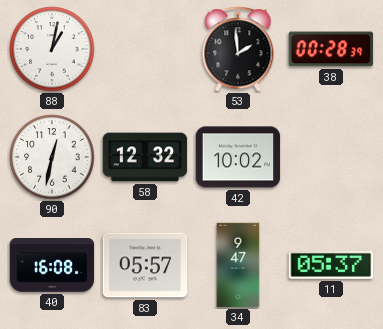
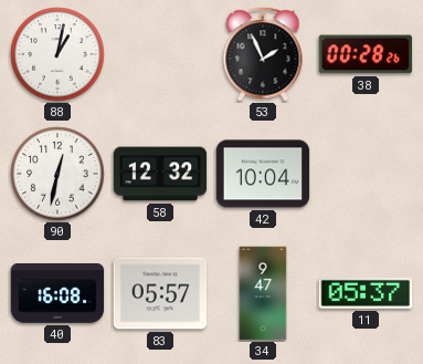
53: 1:59 -> 1:56
38: 00:28:39 -> 00:28:26
42: 10:02 -> 10:04
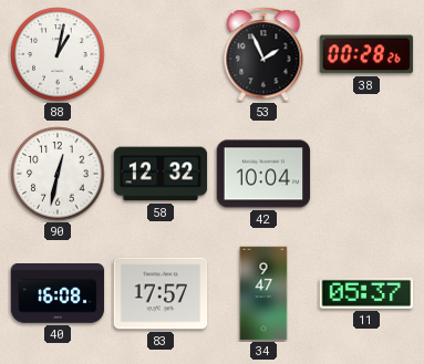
83: 05:57 -> 17:57
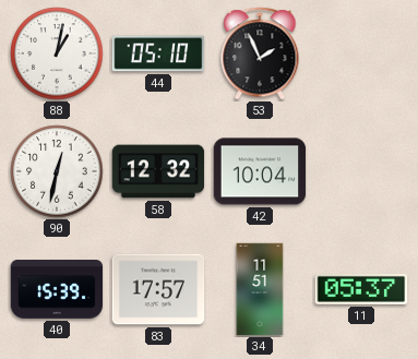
44: none -> 05:10
38: 00:28 -> none
40: 16:08 -> 15:39
34: 9:47 -> 11:51
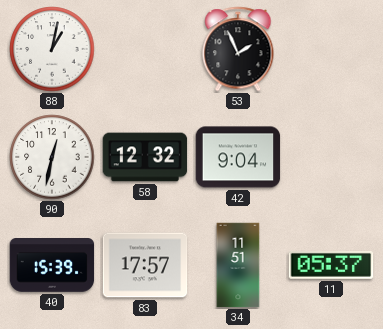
44: 05:10 -> none
42: 10:04 -> 9:04
